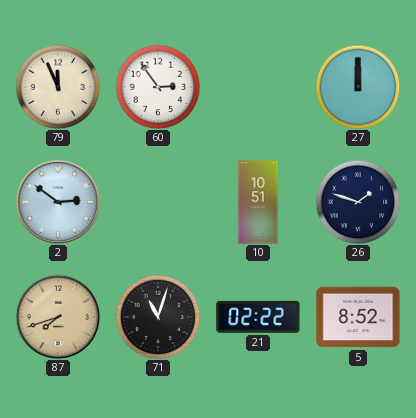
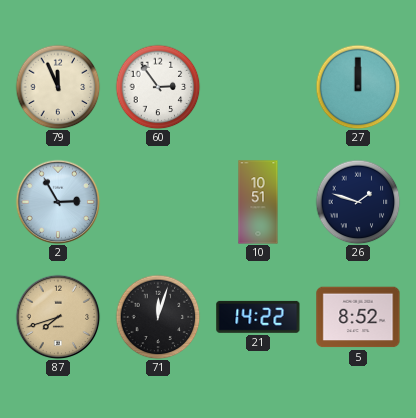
2: 2:51 -> 2:55
71: 11:03 -> 12:03
21: 02:22 -> 14:22
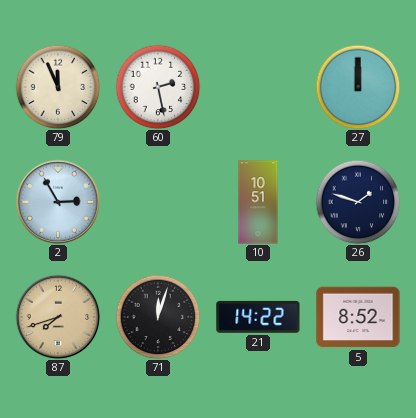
60: 2:54 -> 2:28
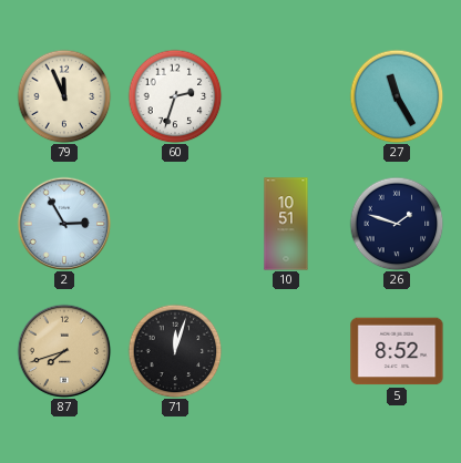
60: 2:28 -> 2:33
27: 12:00 -> 11:25
21: 14:22 -> none
